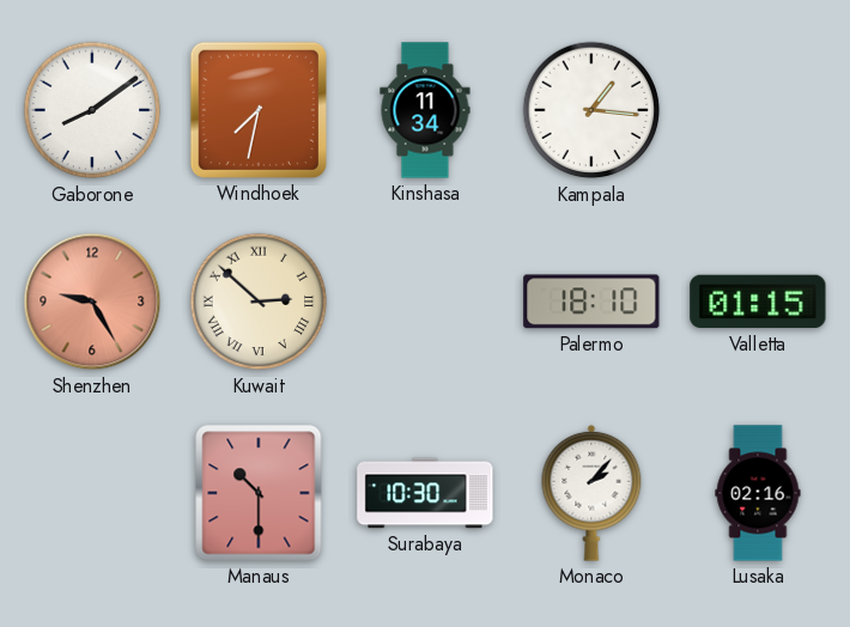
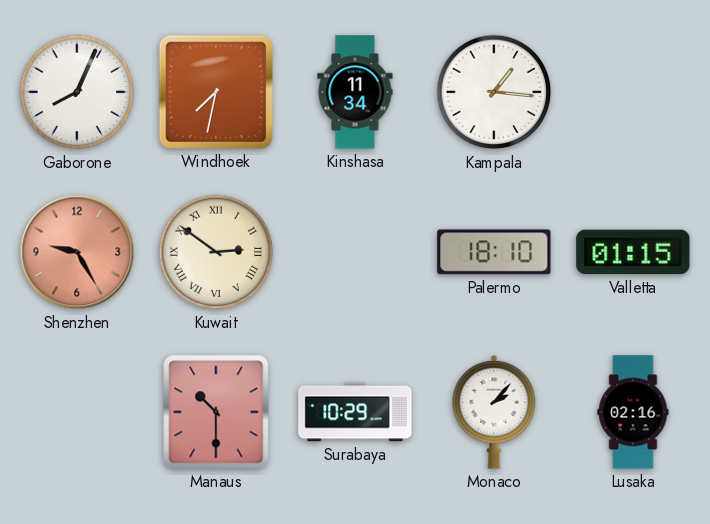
Gaborone: 8:09 -> 8:04
Kuwait: 2:52 -> 2:51
Surabaya: 10:30 -> 10:29
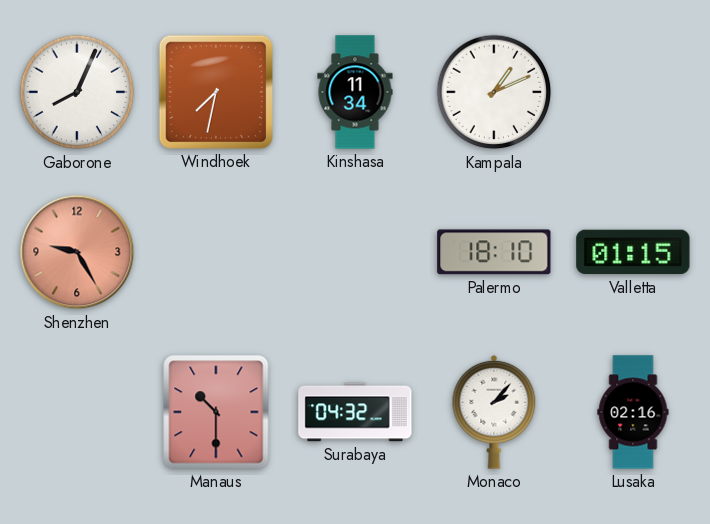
Kampala: 1:16 -> 1:11
Kuwait: 2:51 -> none
Surabaya: 10:29 -> 04:32
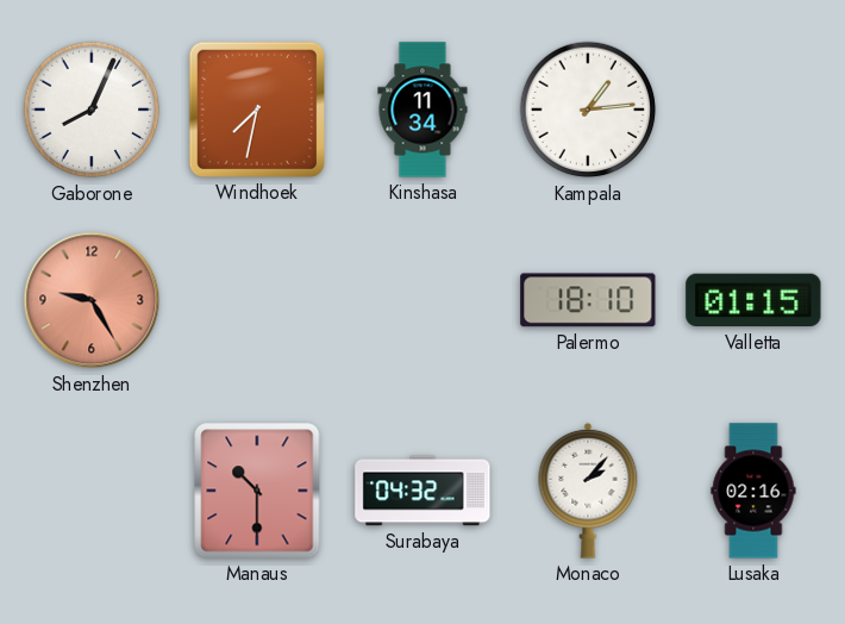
Kampala: 1:11 -> 1:14
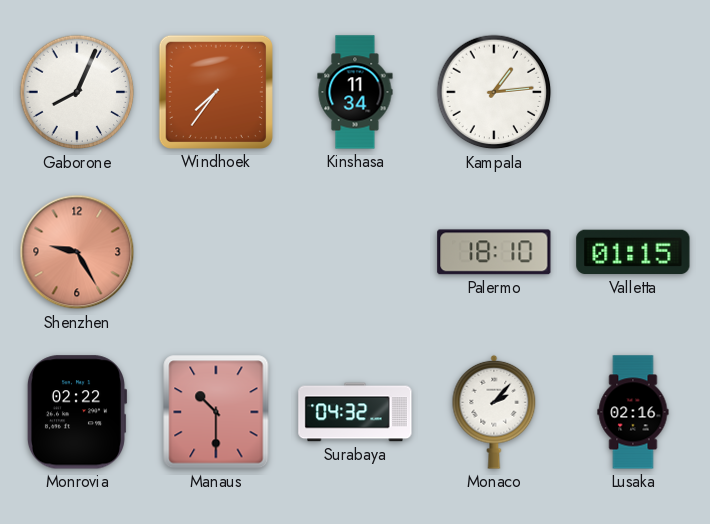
Windhoek: 7:32 -> 7:36
Monrovia: none -> 02:22
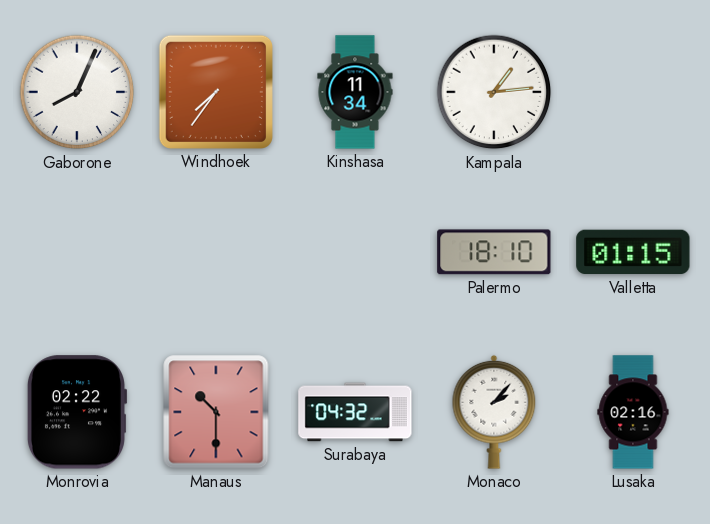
Shenzhen: 9:25 -> none
